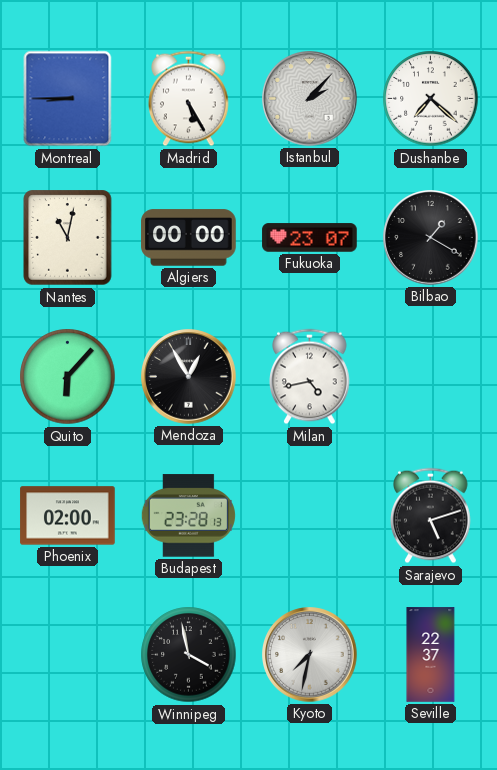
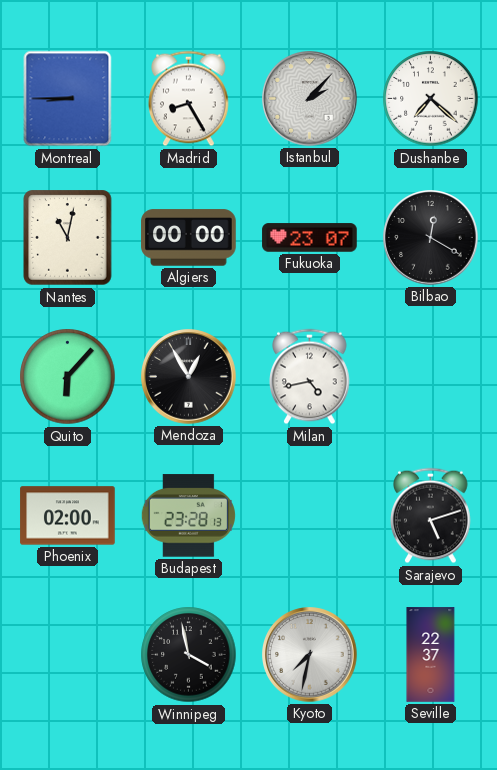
Madrid: 5:25 -> 8:25
Bilbao: 1:20 -> 12:20
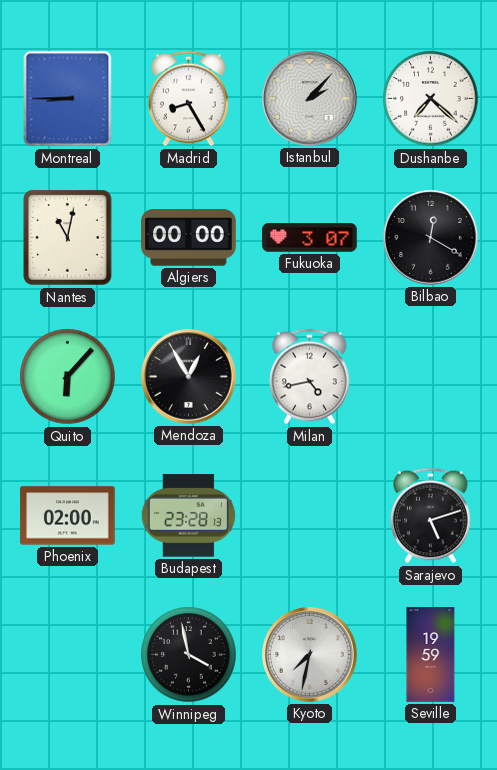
Fukuoka: 23:07 -> 3:07
Seville: 22:37 -> 19:59
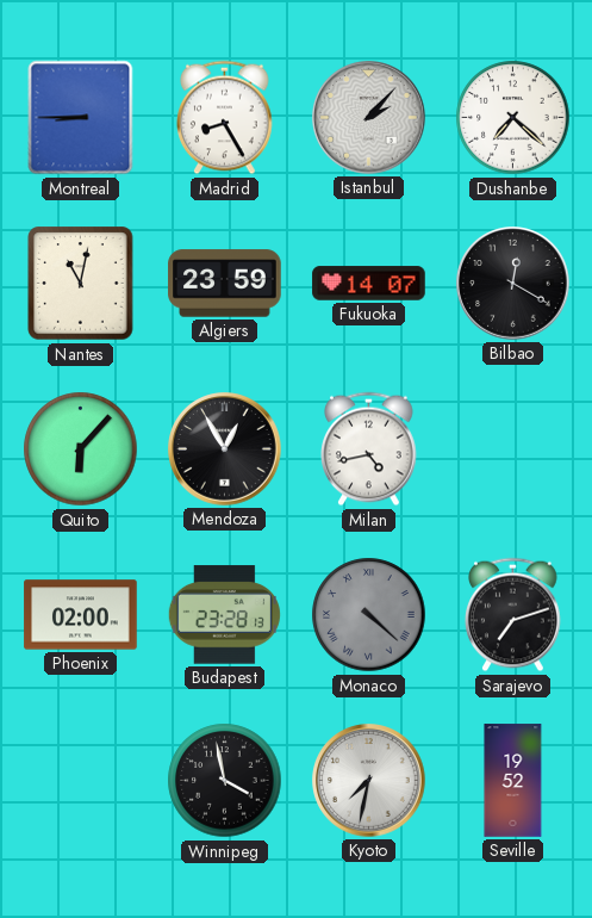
Algiers: 00:00 -> 23:59
Fukuoka: 3:07 -> 14:07
Monaco: none -> 4:22
Sarajevo: 5:12 -> 7:12
Seville: 19:59 -> 19:52
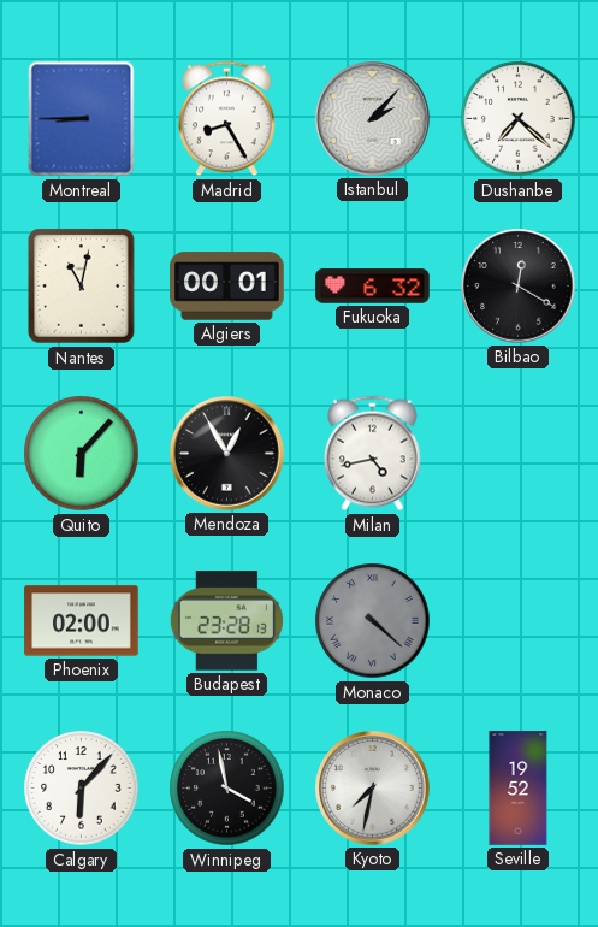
Algiers: 23:59 -> 00:01
Fukuoka: 14:07 -> 6:32
Sarajevo: 7:12 -> none
Calgary: none -> 6:07
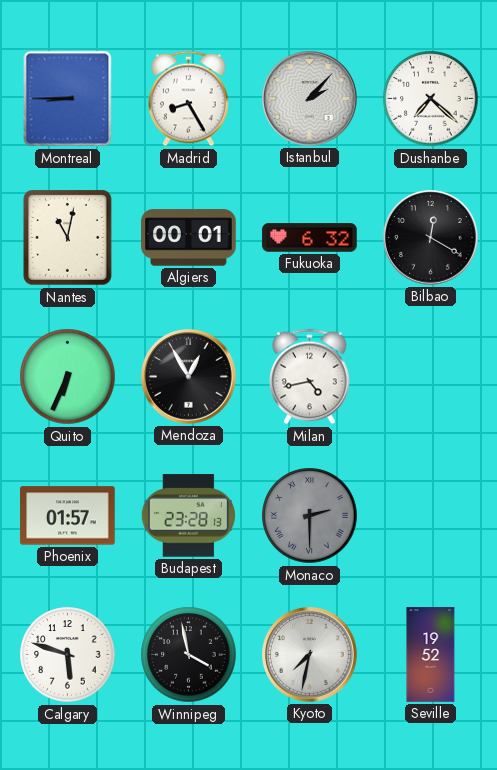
Quito: 6:07 -> 6:34
Phoenix: 02:00 -> 01:57
Monaco: 4:22 -> 2:30
Calgary: 6:07 -> 5:48
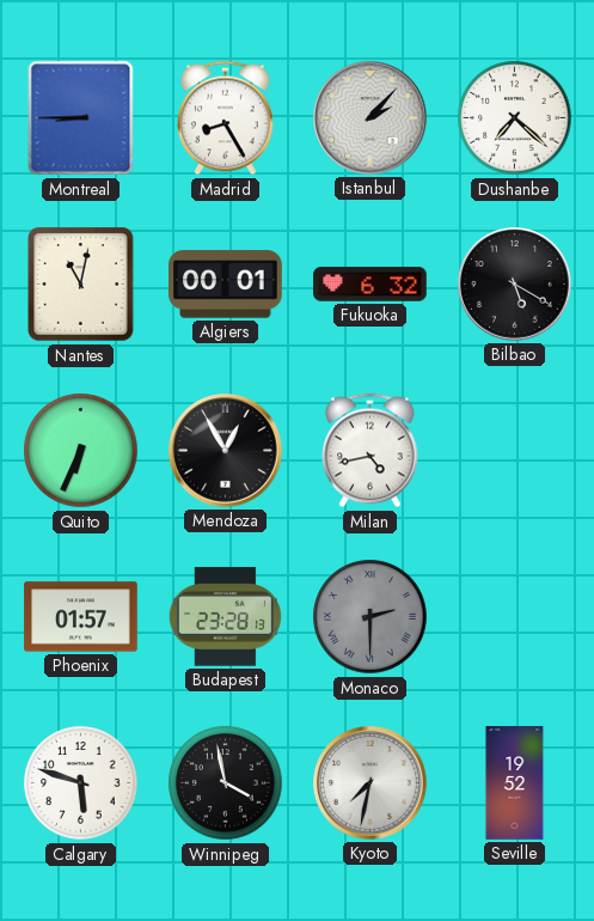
Bilbao: 12:20 -> 5:20
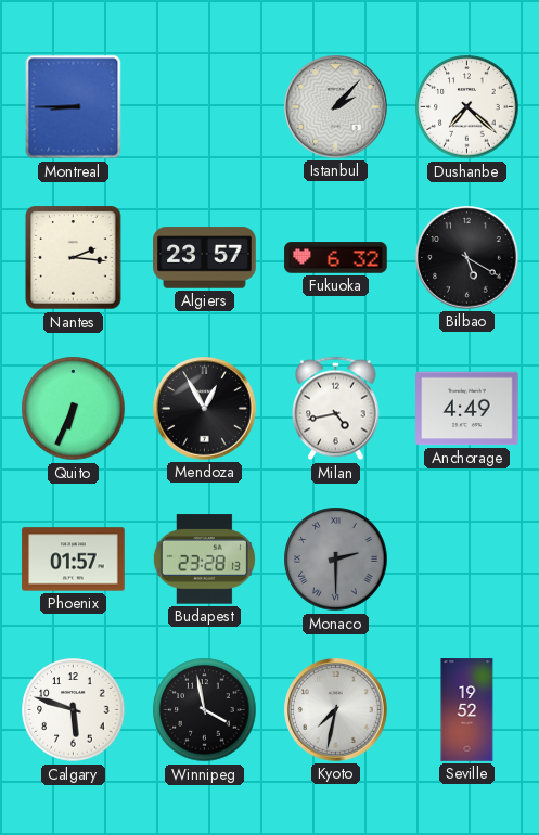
Madrid: 8:25 -> none
Nantes: 11:02 -> 2:16
Algiers: 00:01 -> 23:57
Anchorage: none -> 4:49
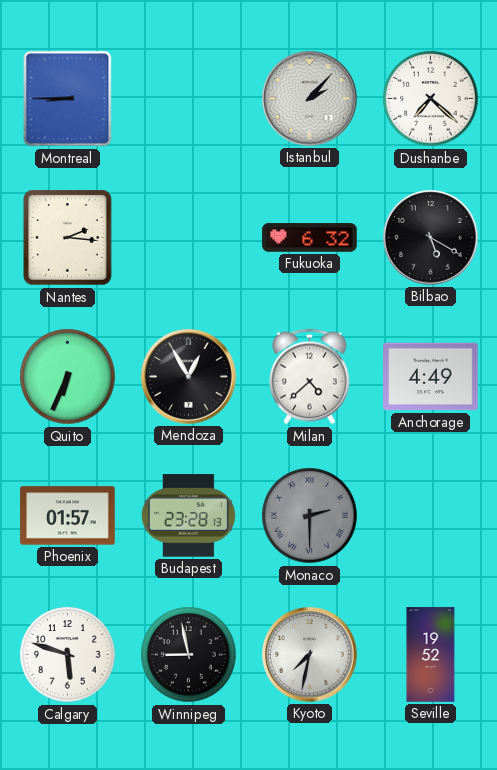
Algiers: 23:57 -> none
Milan: 4:43 -> 4:38
Winnipeg: 3:58 -> 8:58
